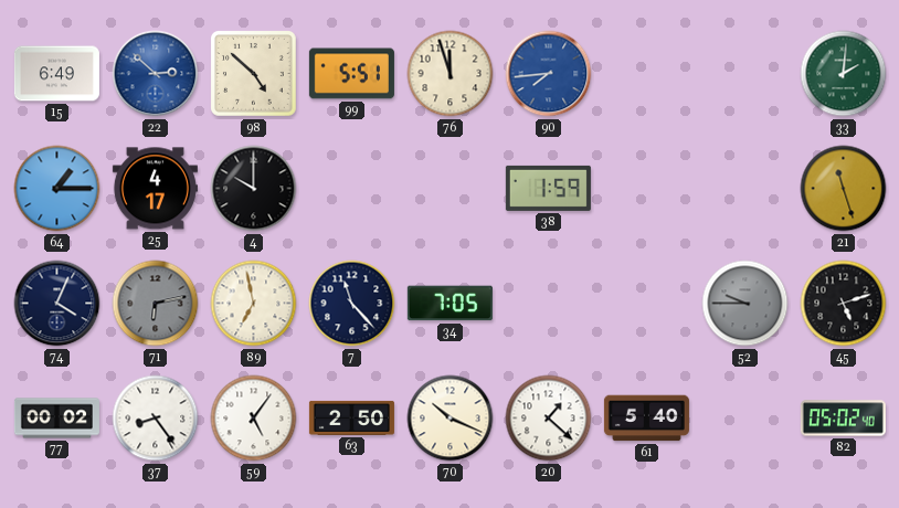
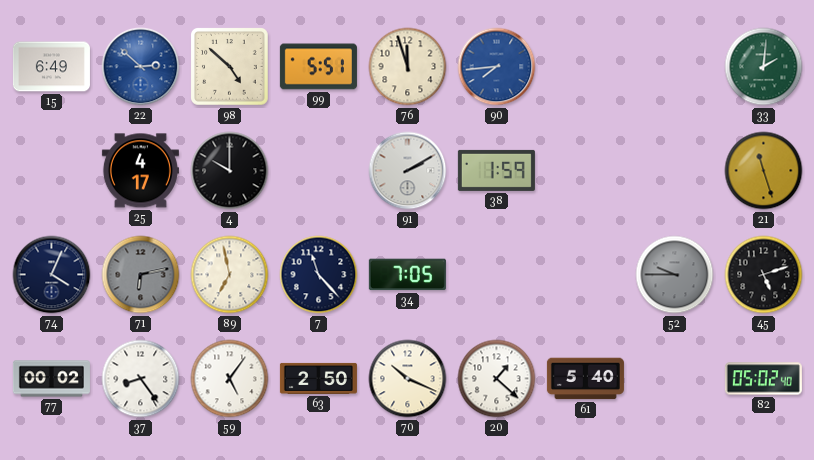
64: 1:15 -> none
91: none -> 2:10
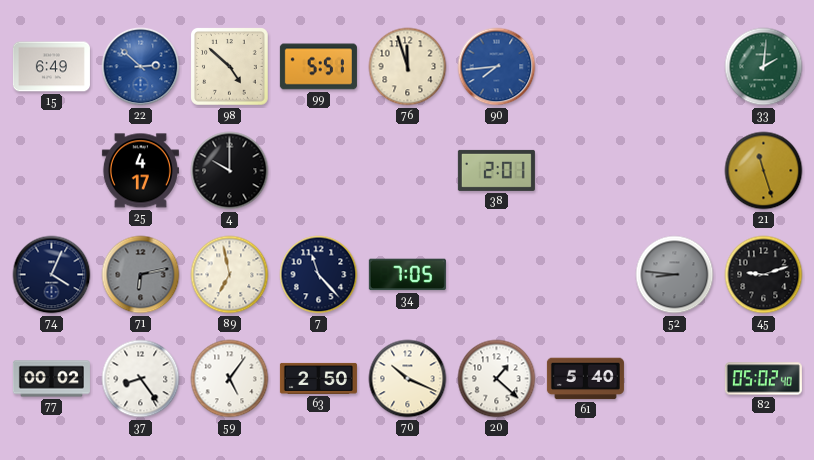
91: 2:10 -> none
38: 1:59 -> 2:01
52: 9:45 -> 8:46
45: 5:12 -> 9:12
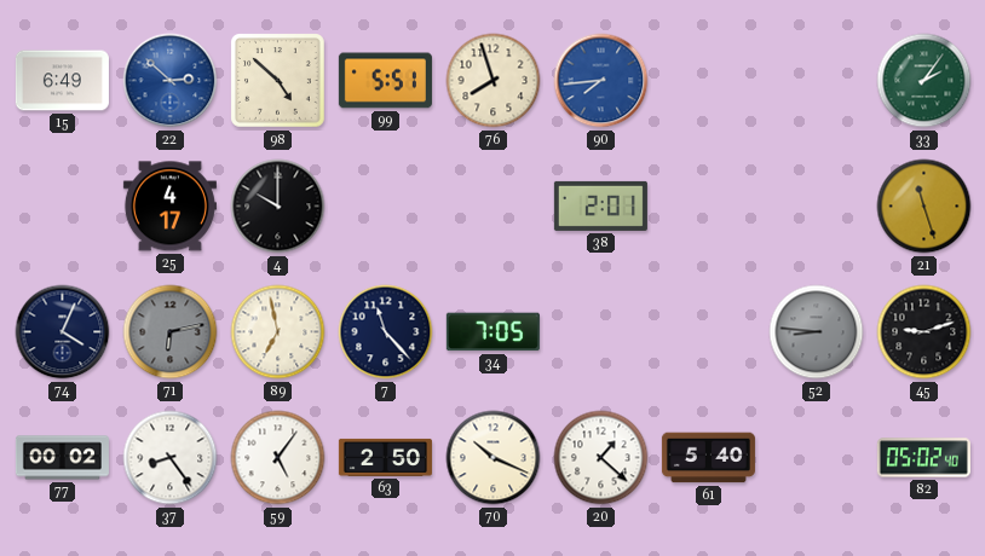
76: 11:57 -> 7:57
33: 2:01 -> 2:06
